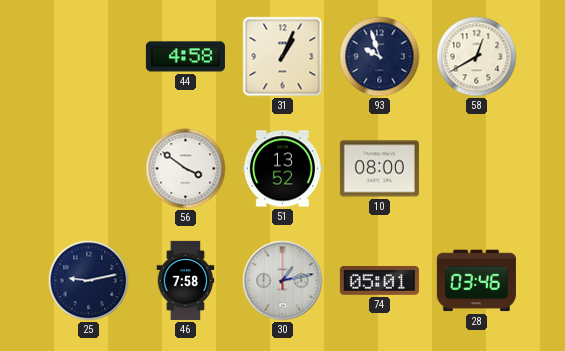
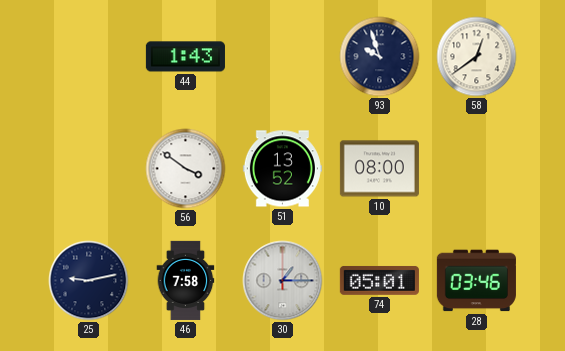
44: 4:58 -> 1:43
31: 1:04 -> none
58: 12:40 -> 12:39
30: 1:13 -> 1:15
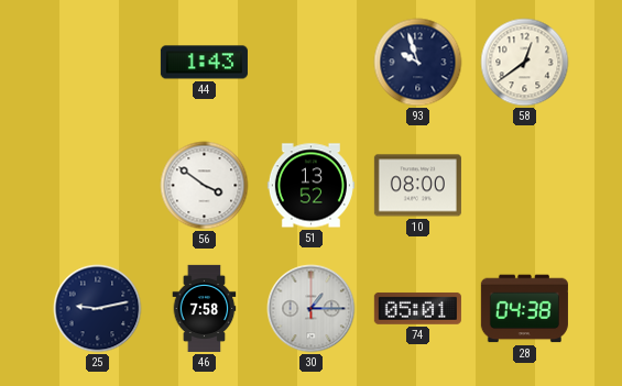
28: 03:46 -> 04:38
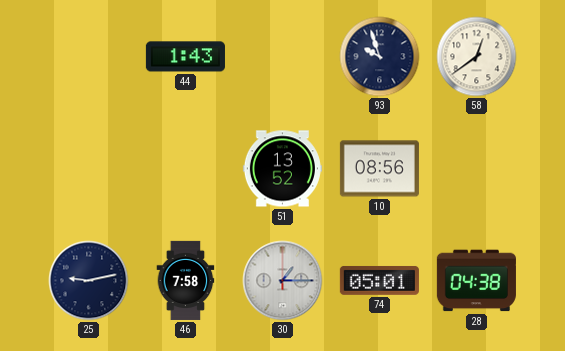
56: 3:51 -> none
10: 08:00 -> 08:56
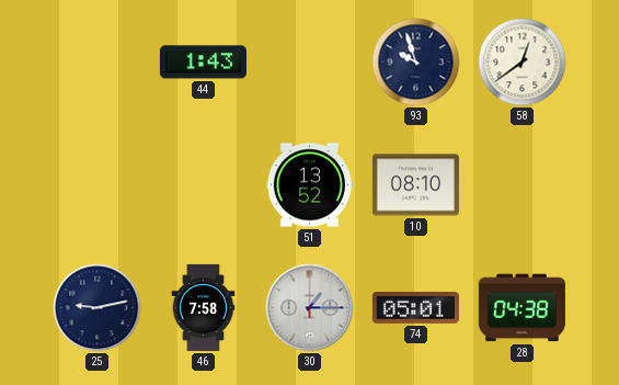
10: 08:56 -> 08:10
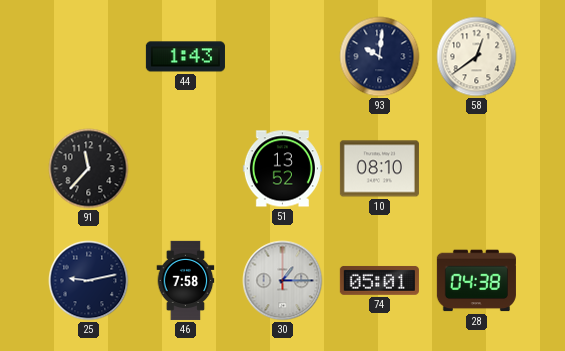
93: 9:57 -> 10:01
91: none -> 11:37
